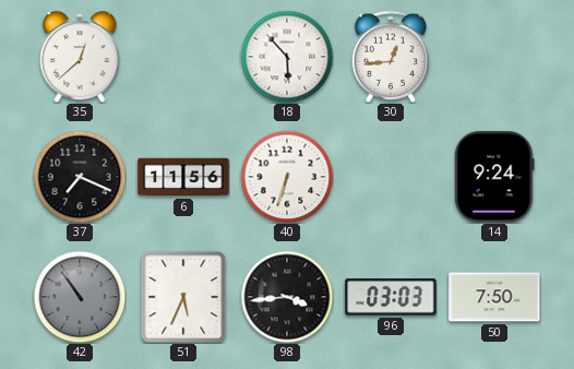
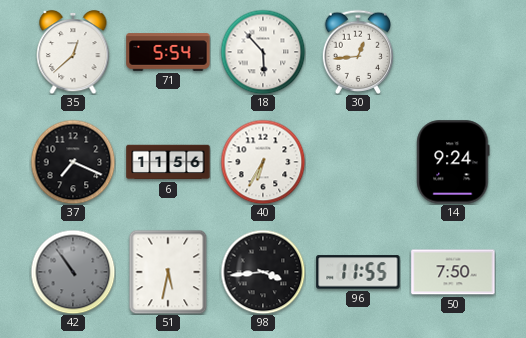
71: none -> 5:54
40: 6:33 -> 6:35
51: 5:34 -> 5:32
96: 03:03 -> 11:55
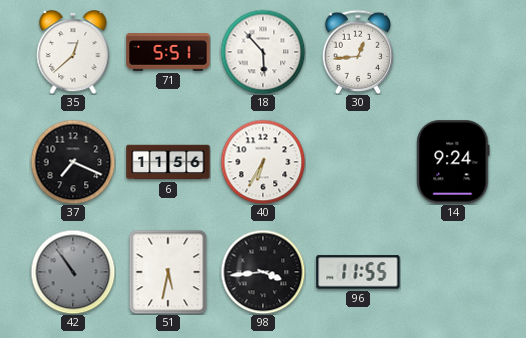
71: 5:54 -> 5:51
50: 7:50 -> none
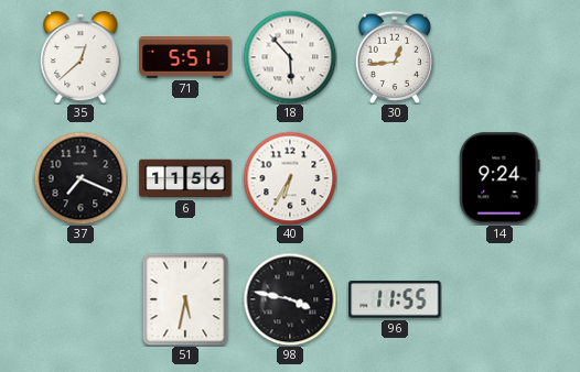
42: 10:54 -> none
98: 3:44 -> 3:47
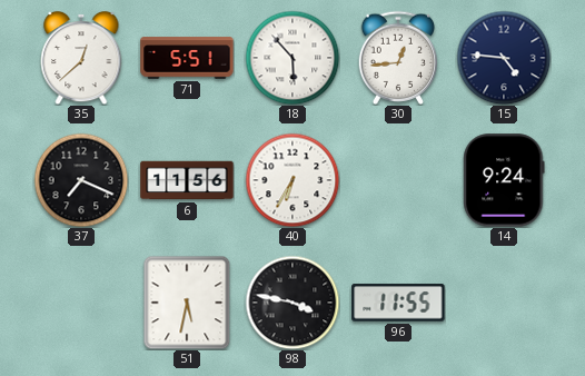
15: none -> 4:46
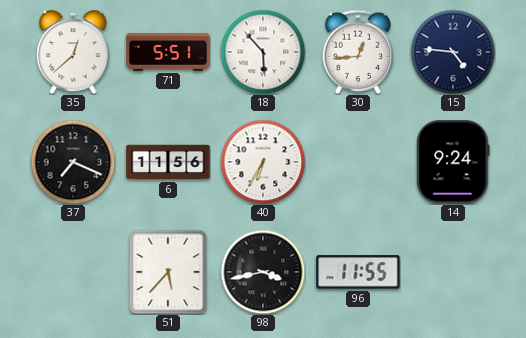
51: 5:32 -> 5:37
98: 3:47 -> 3:43
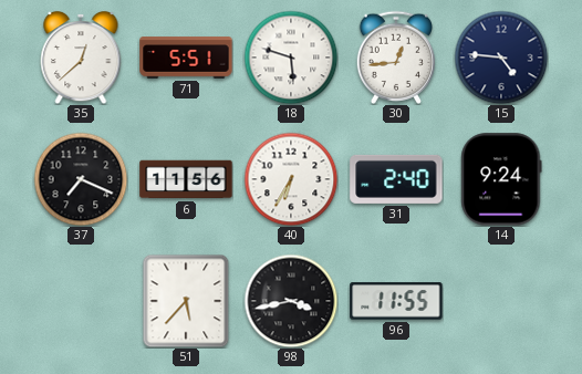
18: 5:53 -> 5:48
31: none -> 2:40
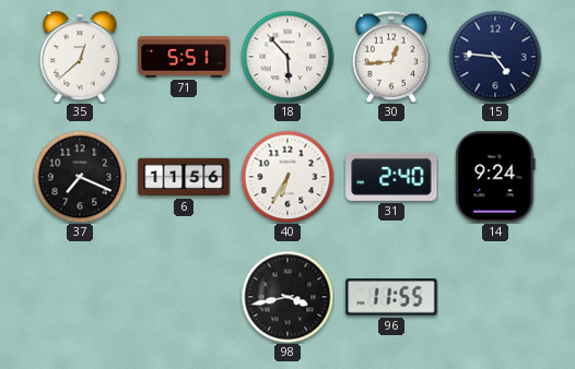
18: 5:48 -> 5:53
51: 5:37 -> none
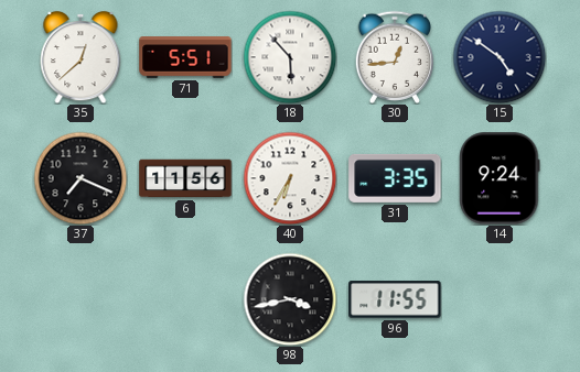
15: 4:46 -> 4:51
31: 2:40 -> 3:35
